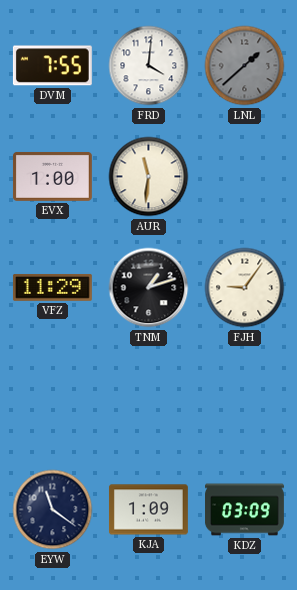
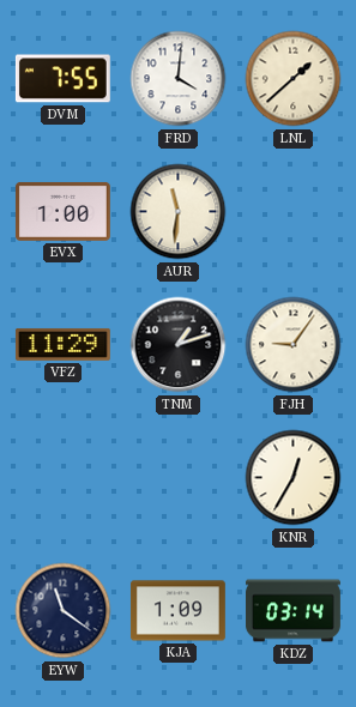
LNL dial: grey -> cream
KNR: none -> 12:35
KDZ: 03:09 -> 03:14
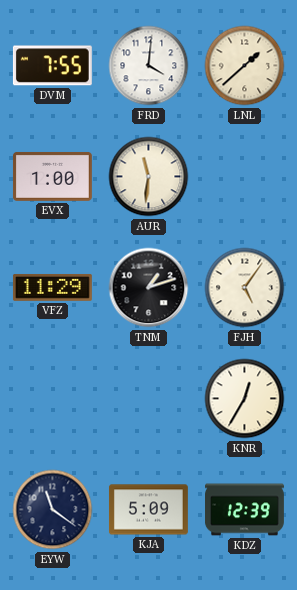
FJH: 9:06 -> 5:06
KJA: 1:09 -> 5:09
KDZ: 03:14 -> 12:39
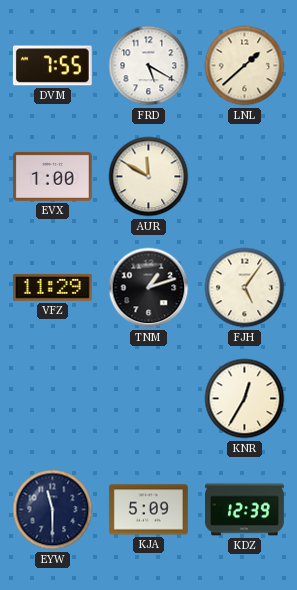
FRD: 4:01 -> 5:20
AUR: 11:31 -> 11:50
EYW: 11:21 -> 11:30
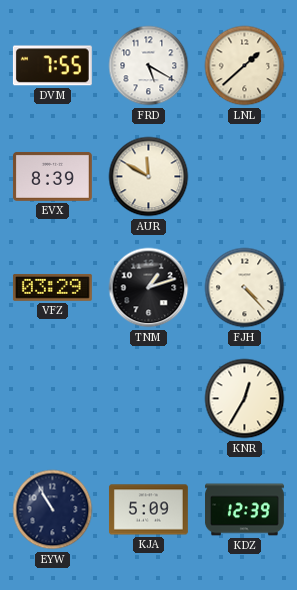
EVX: 1:00 -> 8:39
VFZ: 11:29 -> 03:29
FJH: 5:06 -> 4:23
EYW: 11:30 -> 10:55
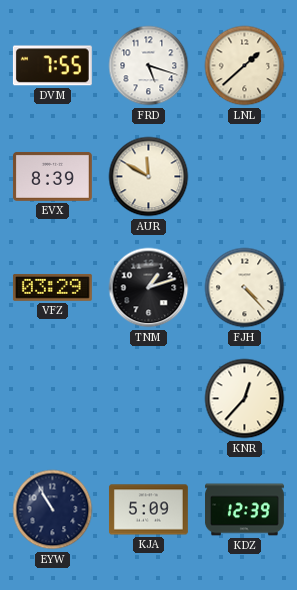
FRD: 5:20 -> 5:18
KNR: 12:35 -> 12:37
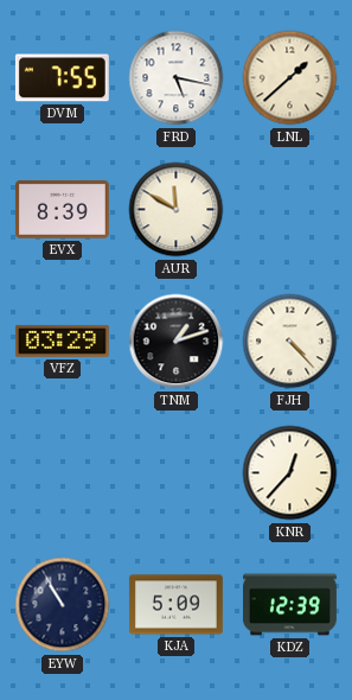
FRD: 5:18 -> 5:17
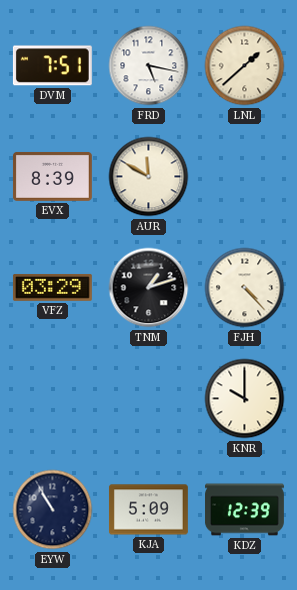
DVM: 7:55 -> 7:51
KNR: 12:37 -> 10:00
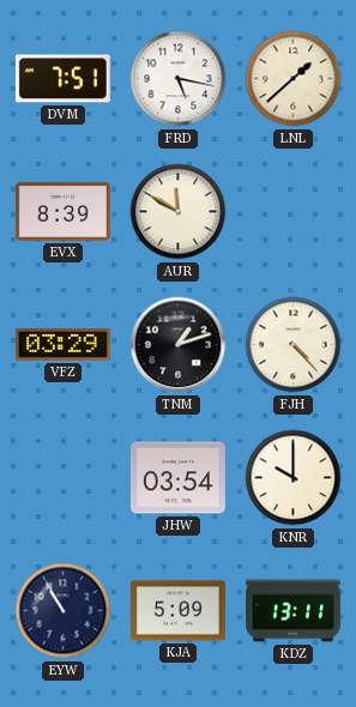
JHW: none -> 03:54
KDZ: 12:39 -> 13:11
